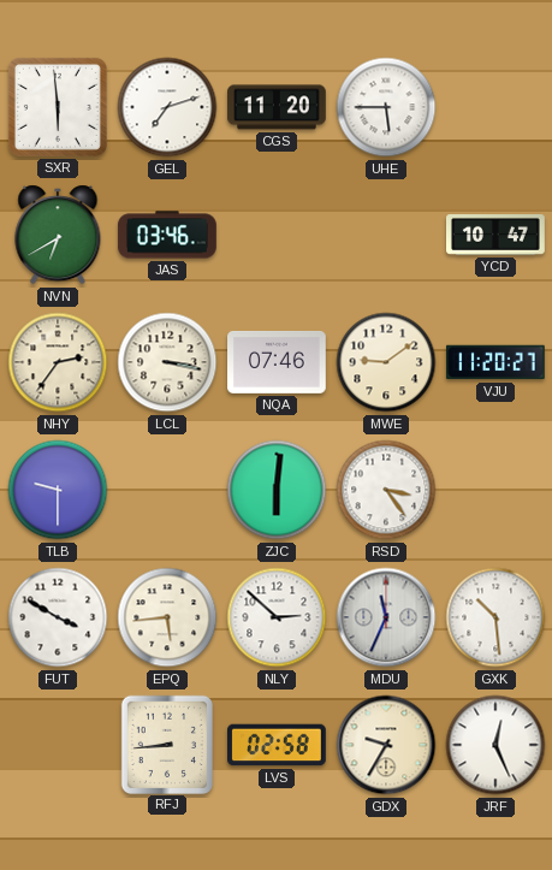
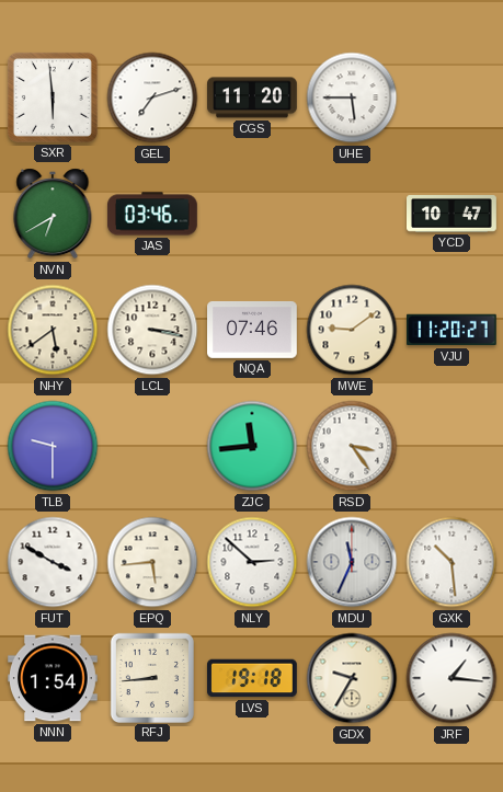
NHY: 2:36 -> 5:39
ZJC: 6:01 -> 11:44
NNN: none -> 1:54
LVS: 02:58 -> 19:18
JRF: 12:26 -> 1:16
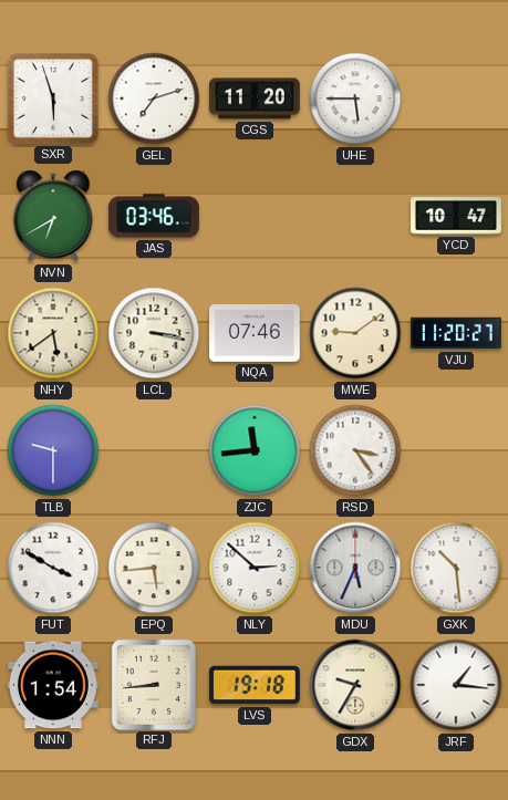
SXR: 5:59 -> 5:57
MDU: 11:34 -> 5:34
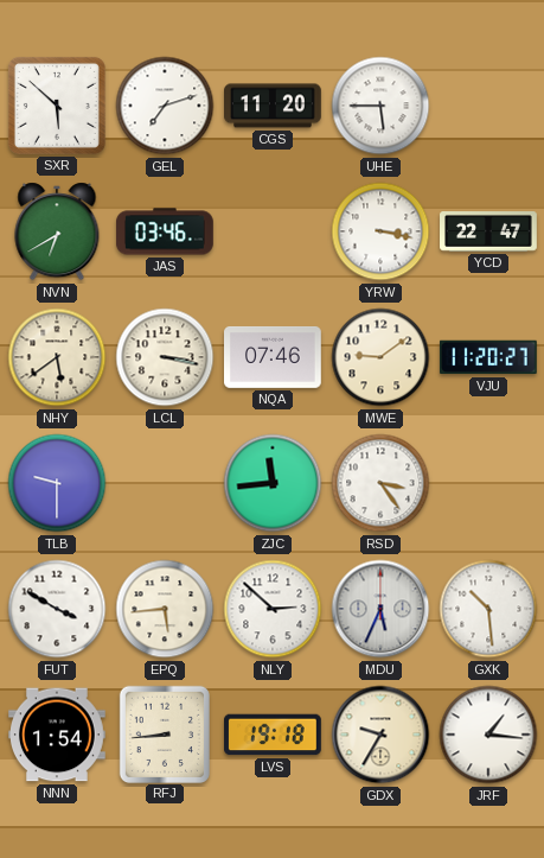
SXR: 5:57 -> 5:52
YRW: none -> 3:17
YCD: 10:47 -> 22:47
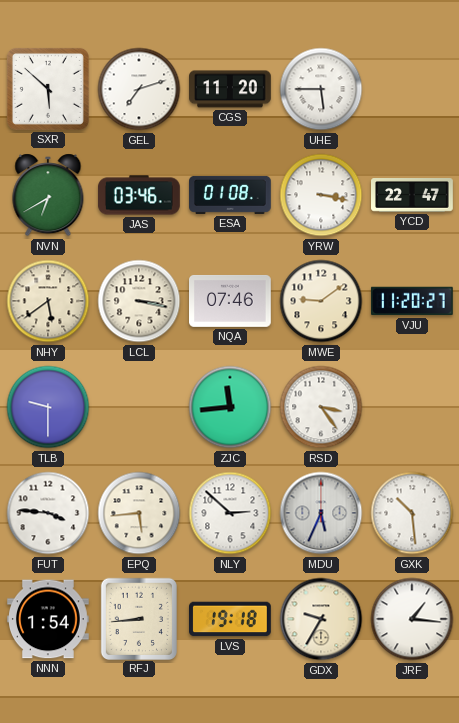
ESA: none -> 01:08
FUT: 3:50 -> 3:46
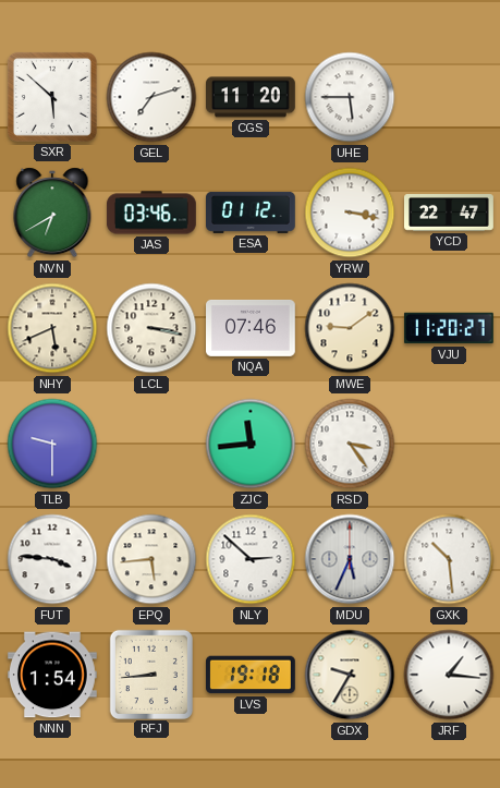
ESA: 01:08 -> 01:12
NHY: 5:39 -> 5:41
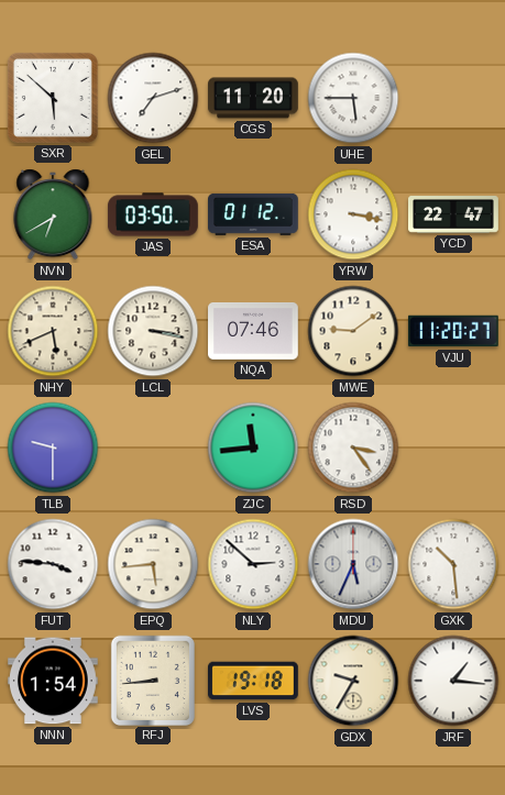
JAS: 03:46 -> 03:50
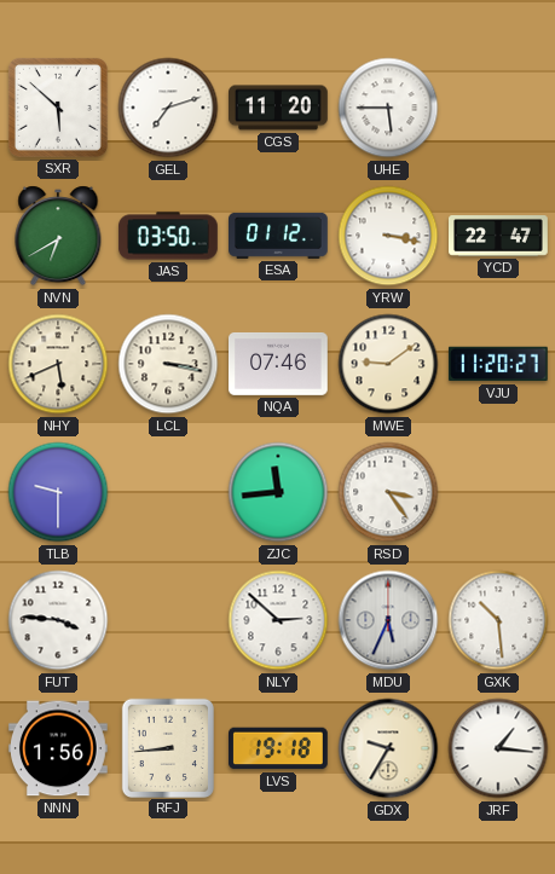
EPQ: 5:44 -> none
NNN: 1:54 -> 1:56
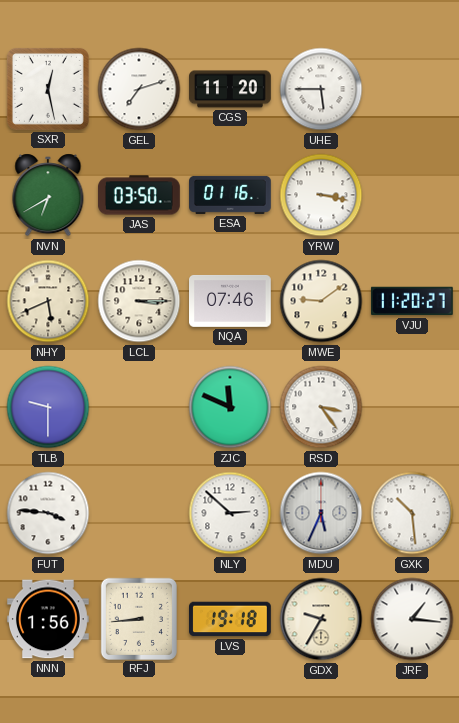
SXR: 5:52 -> 12:28
ESA: 01:12 -> 01:16
YCD: 22:47 -> none
LCL: 3:17 -> 3:15
ZJC: 11:44 -> 11:49
